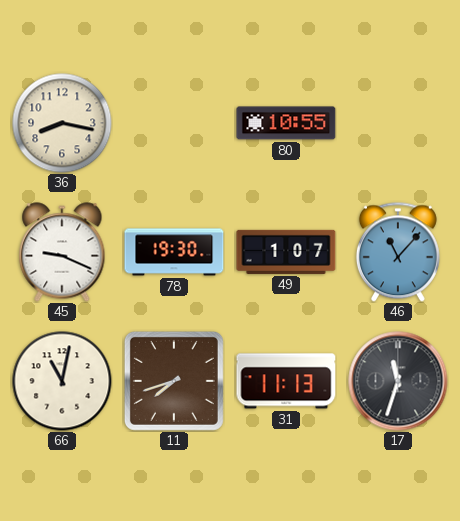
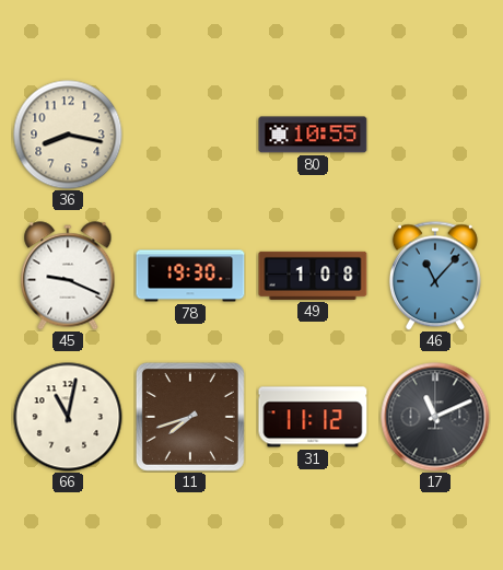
49: 1:07 -> 1:08
31: 11:13 -> 11:12
17: 11:33 -> 11:11
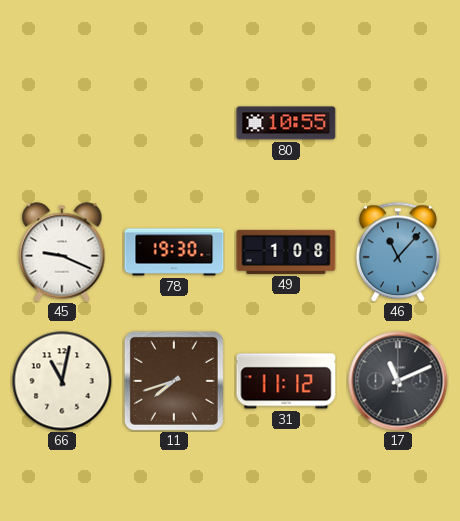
36: 8:17 -> none
